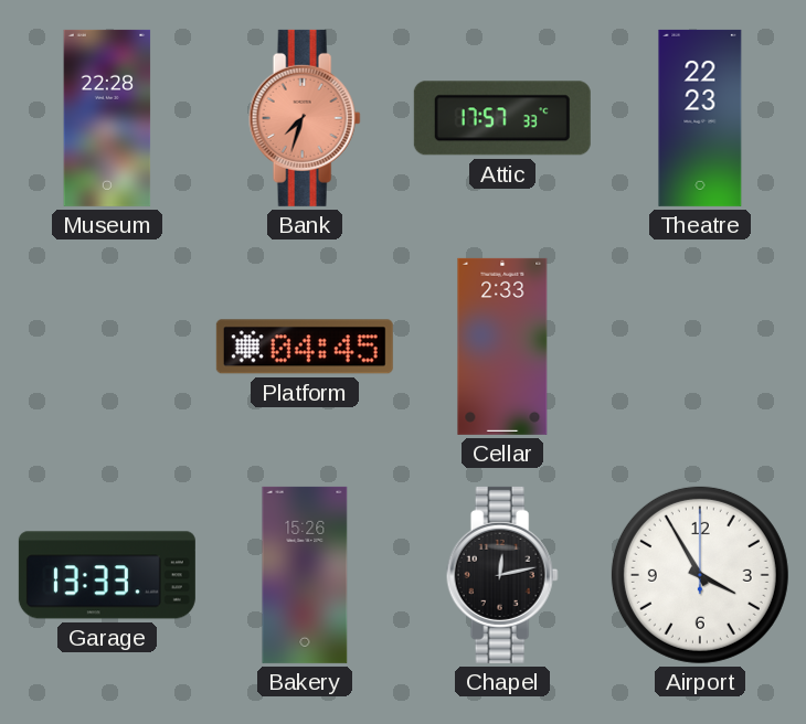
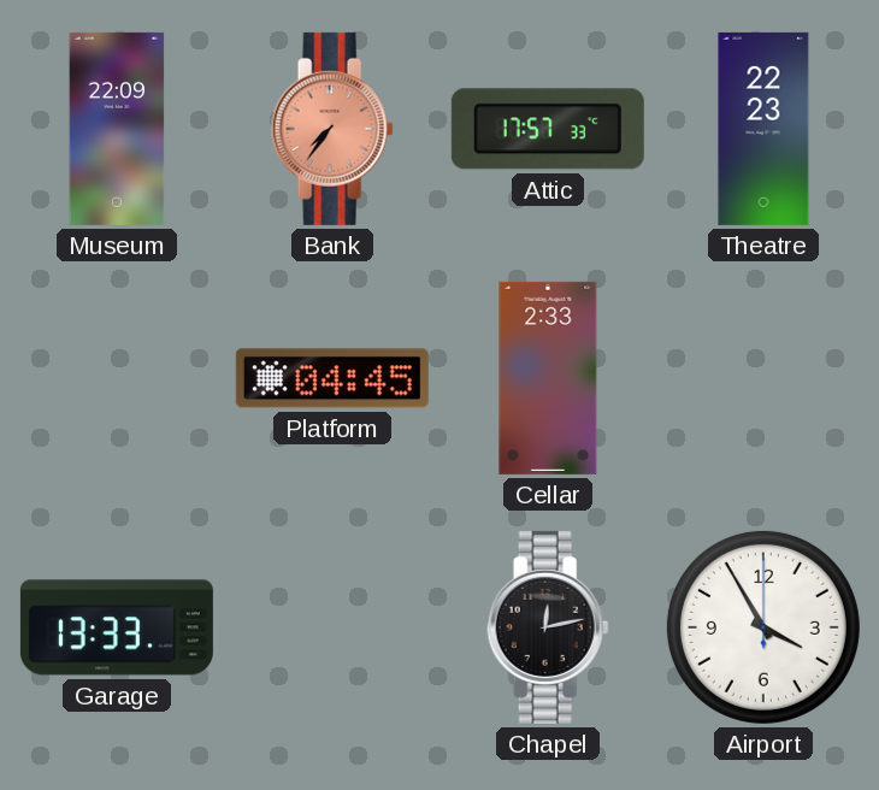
Museum: 22:28 -> 22:09
Bank: 7:33 -> 7:36
Bakery: 15:26 -> none
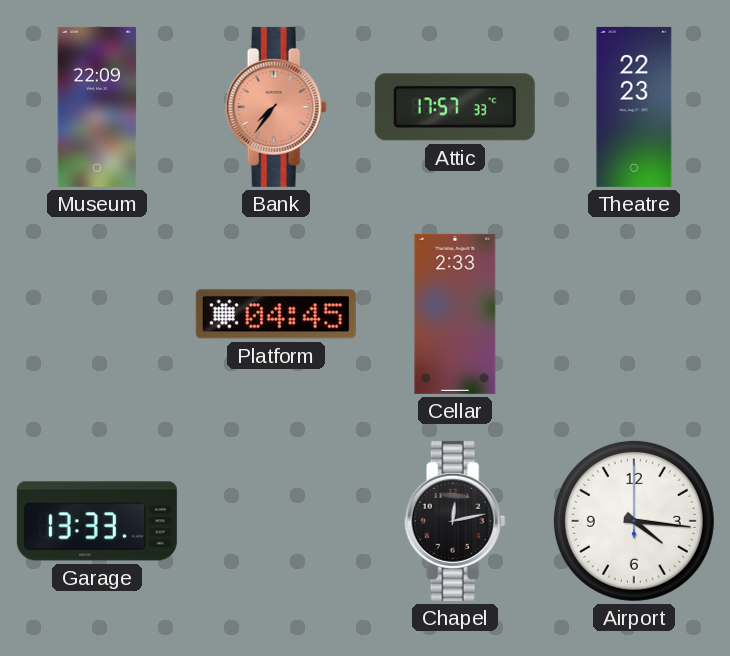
Airport: 3:55 -> 4:16
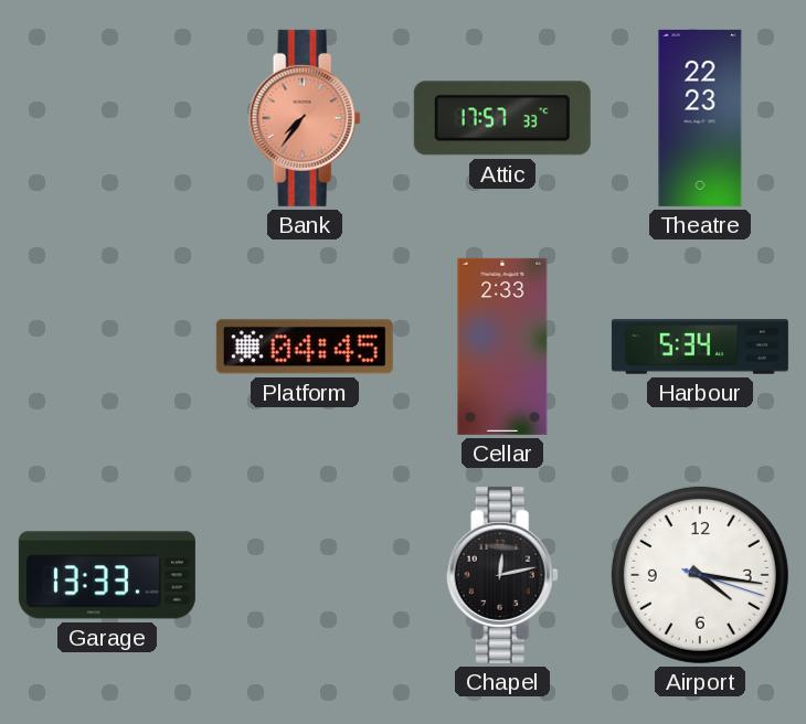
Museum: 22:09 -> none
Harbour: none -> 5:34
Airport: 4:16:00 -> 4:16:18
